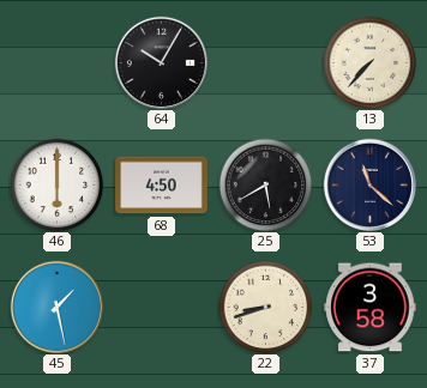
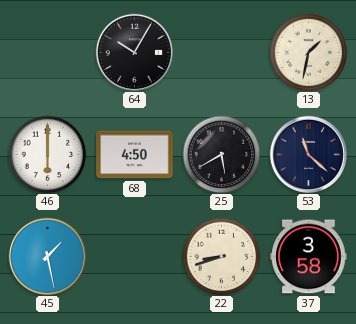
13: 7:37 -> 1:32
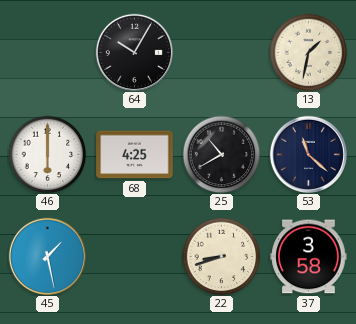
68: 4:50 -> 4:25
25: 5:40 -> 10:40
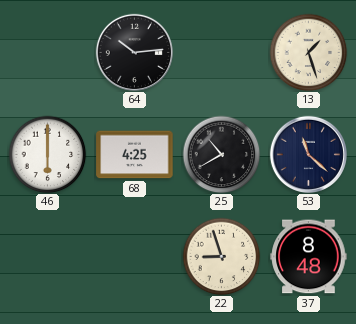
64: 10:05 -> 10:14
13: 1:32 -> 1:27
45: 1:28 -> none
22: 8:42 -> 8:57
37: 3:58 -> 8:48
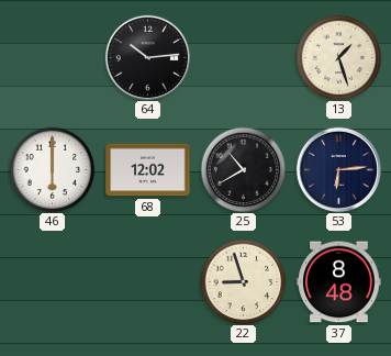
68: 4:25 -> 12:02
53: 11:22 -> 6:14
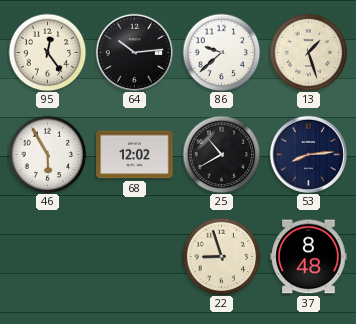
95: none -> 12:24
86: none -> 9:38
46: 6:00 -> 5:55
53: 6:14 -> 8:14
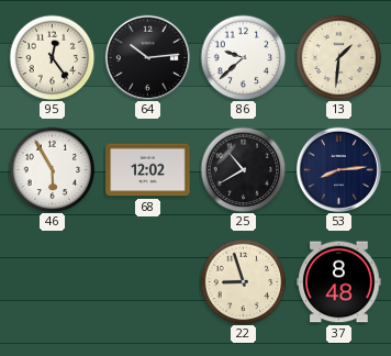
13: 1:27 -> 1:31
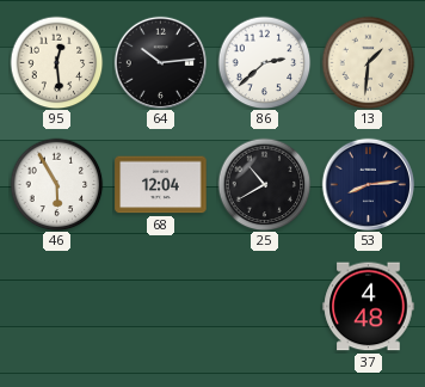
95: 12:24 -> 12:29
86: 9:38 -> 2:38
68: 12:02 -> 12:04
22: 8:57 -> none
37: 8:48 -> 4:48
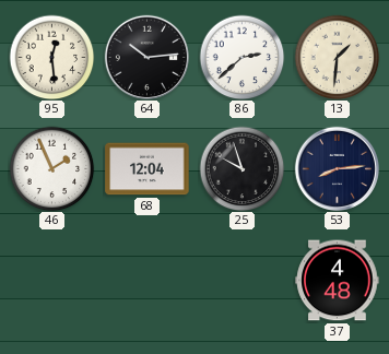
46: 5:55 -> 1:56
25: 10:40 -> 9:57
